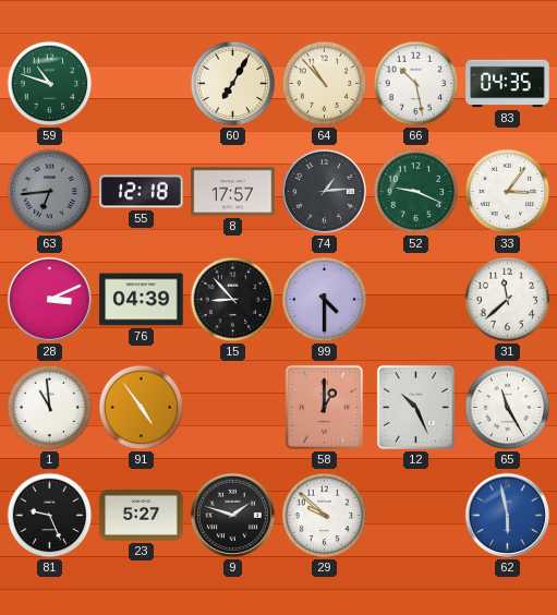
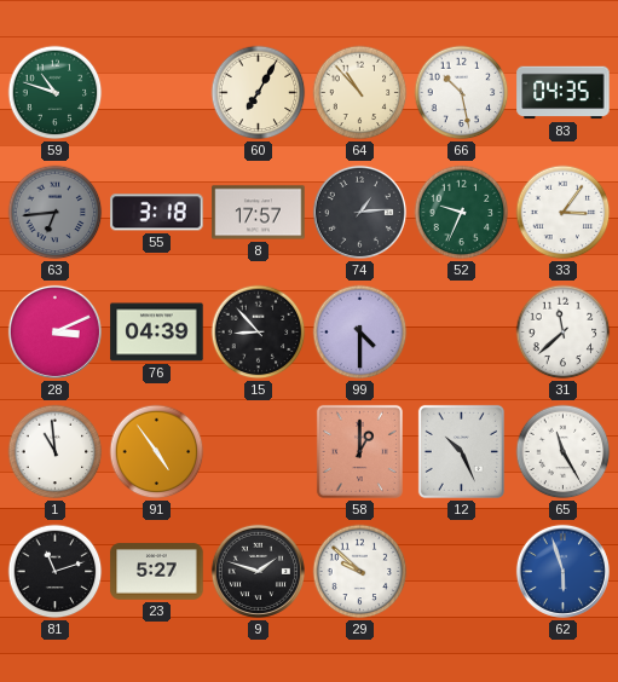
55: 12:18 -> 3:18
52: 9:19 -> 9:34
81: 9:26 -> 11:12
62: 5:58 -> 5:57
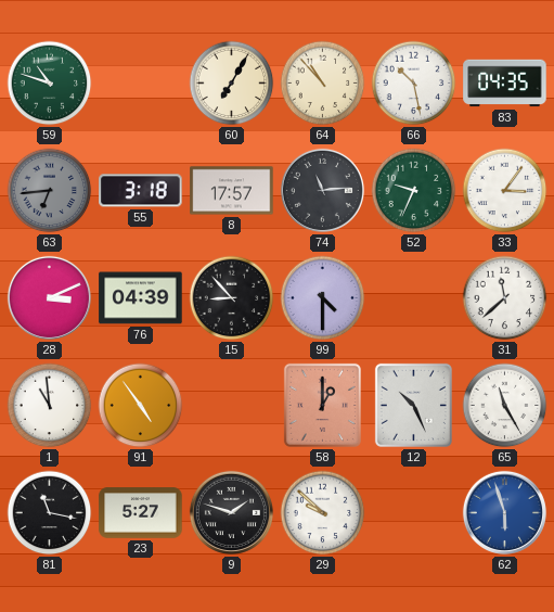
74: 1:14 -> 11:14
81: 11:12 -> 11:17
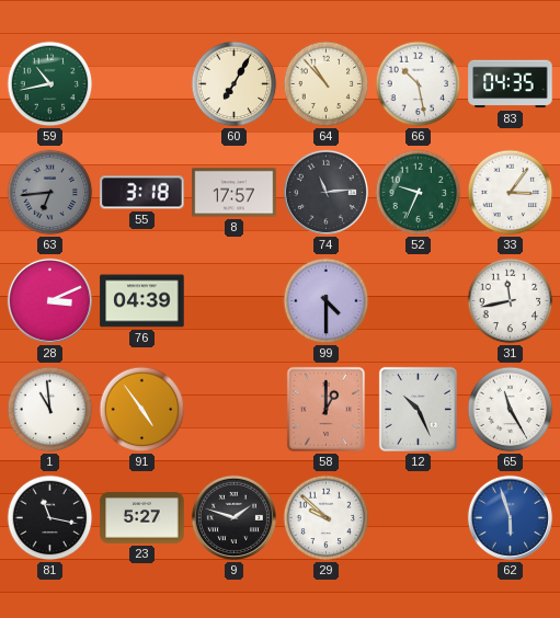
59: 10:48 -> 10:43
15: 8:53 -> none
31: 11:38 -> 11:43
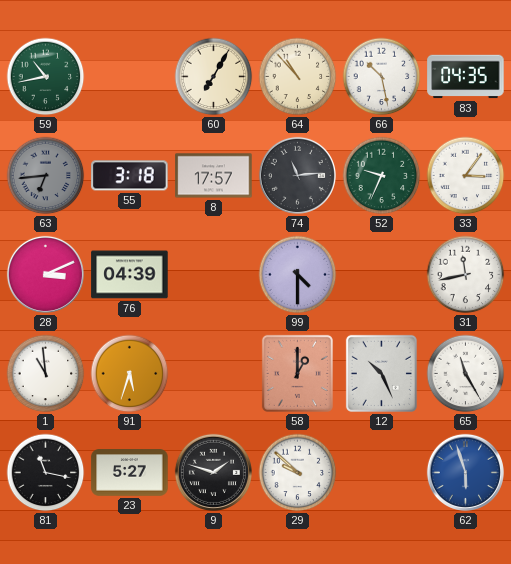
91: 4:54 -> 5:33
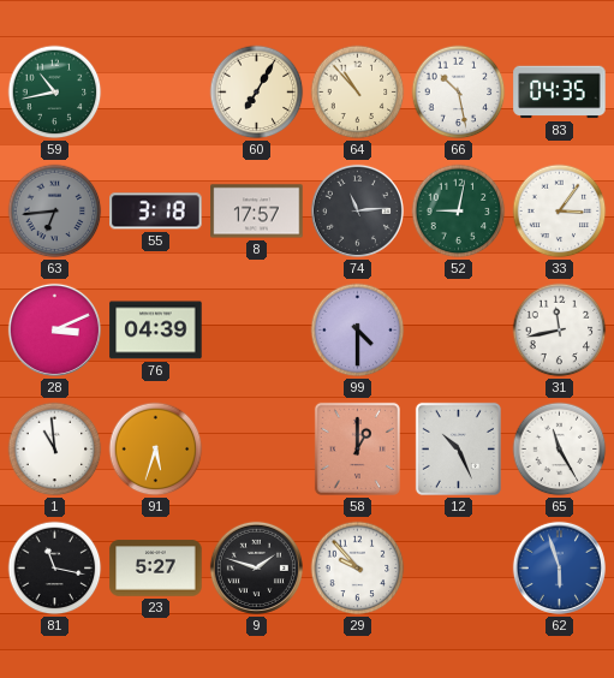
52: 9:34 -> 9:02
29: 9:52 -> 9:53
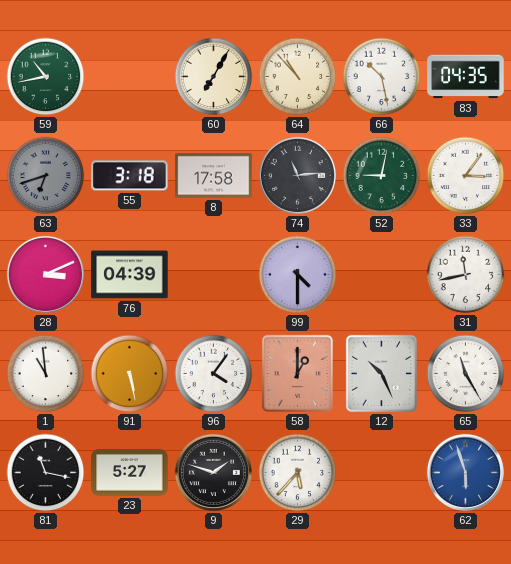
63: 6:44 -> 6:42
8: 17:57 -> 17:58
91: 5:33 -> 5:28
96: none -> 4:06
29: 9:53 -> 5:37
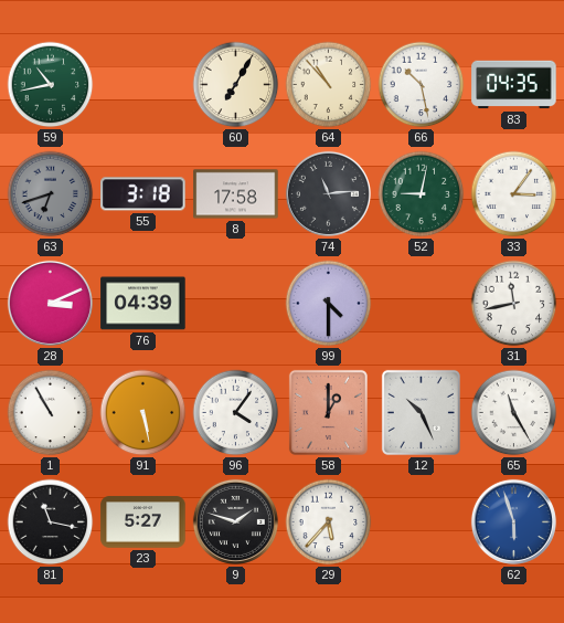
1: 10:59 -> 10:55
